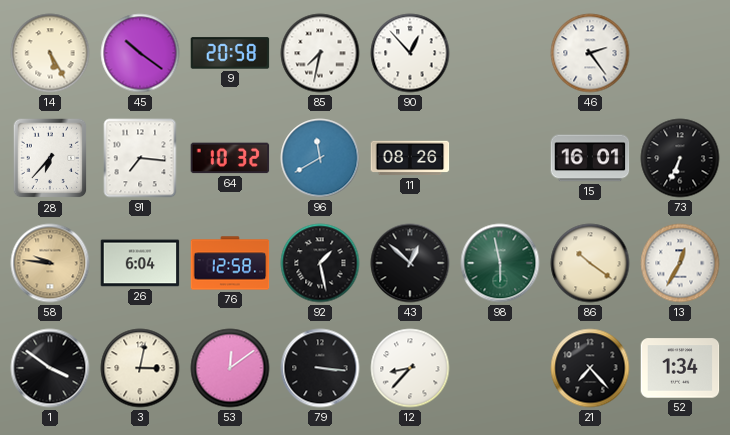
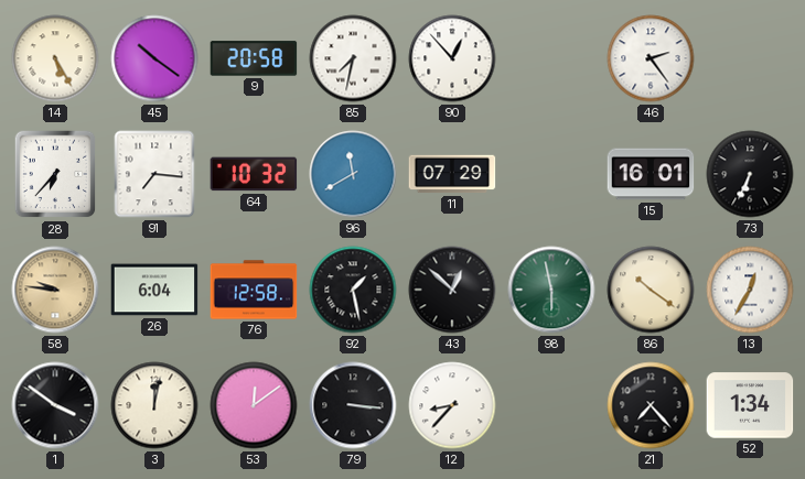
11: 08:26 -> 07:29
3: 3:02 -> 12:02
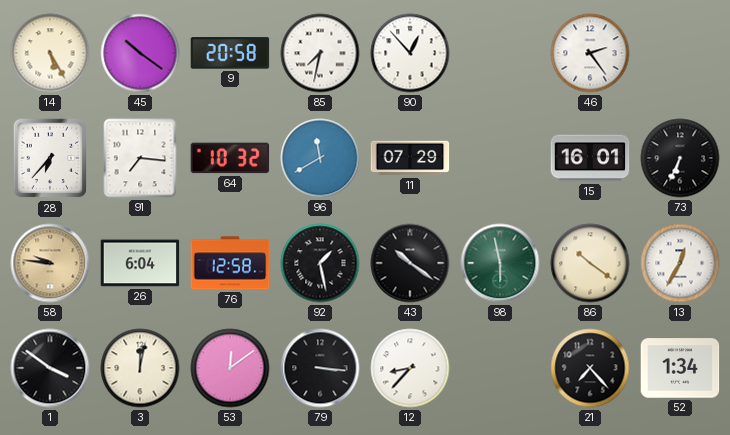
43: 12:52 -> 10:21
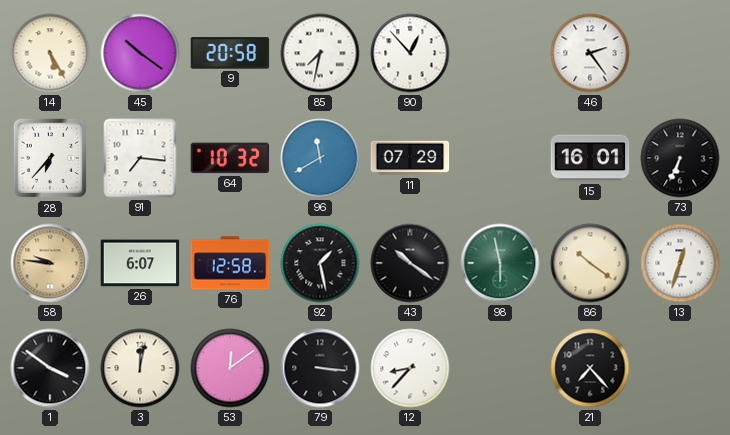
26: 6:04 -> 6:07
13: 12:35 -> 12:33
52: 1:34 -> none
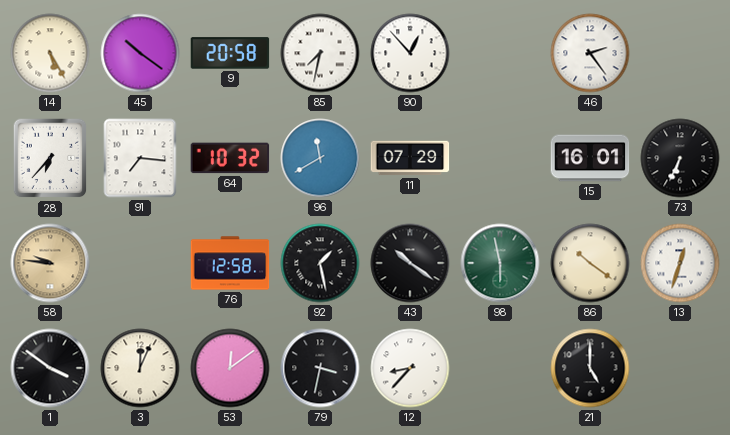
26: 6:07 -> none
3: 12:02 -> 12:04
79: 3:16 -> 3:32
21: 7:23 -> 5:00
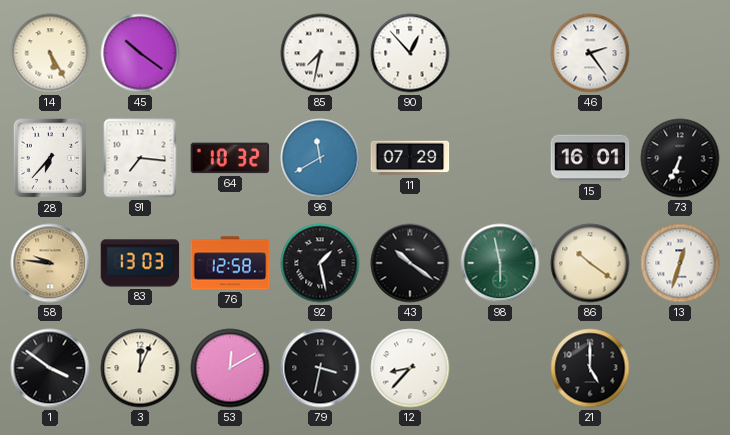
9: 20:58 -> none
83: none -> 13:03
53: 12:09 -> 12:10
